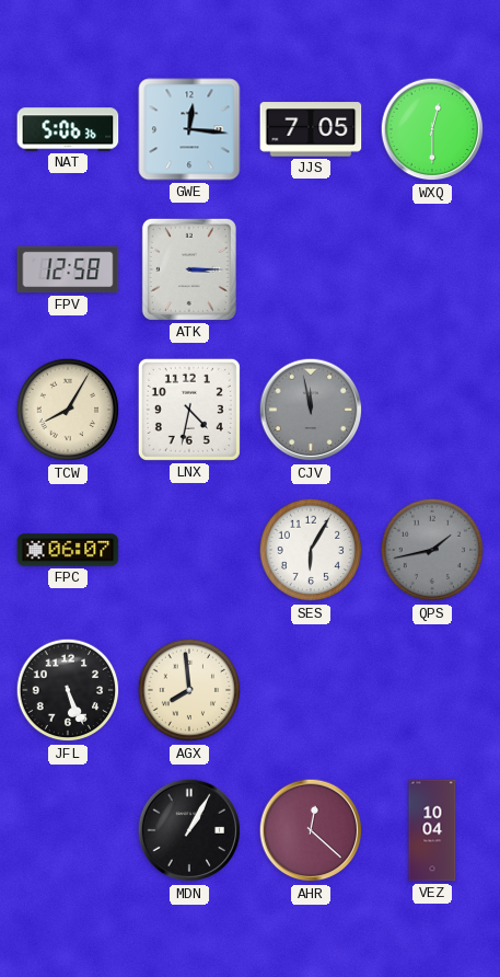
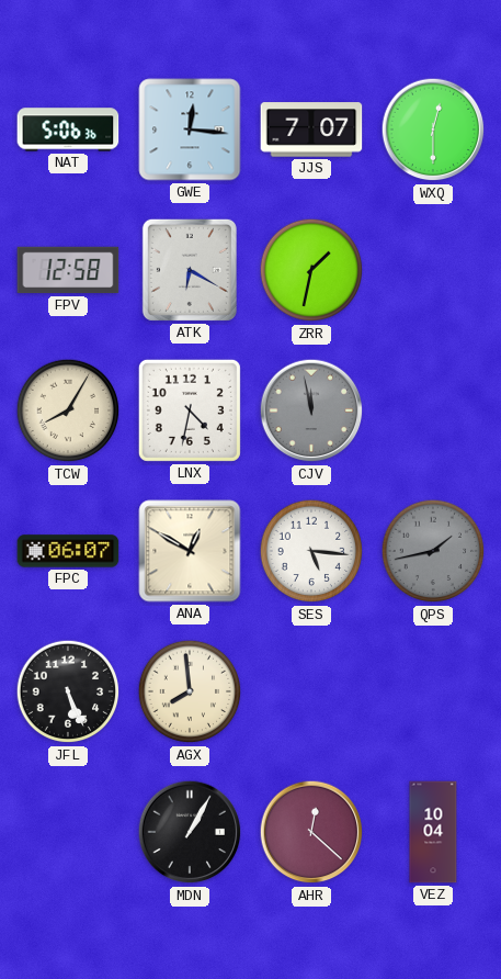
JJS: 7:05 -> 7:07
ATK: 3:15 -> 6:20
ZRR: none -> 1:32
ANA: none -> 12:50
SES: 6:05 -> 5:16
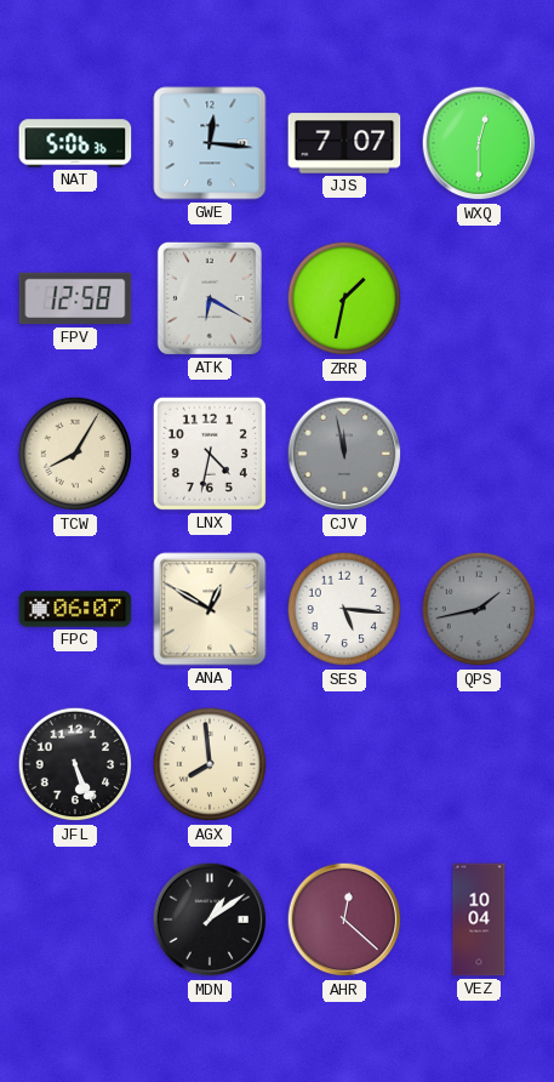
MDN: 1:05 -> 1:09
